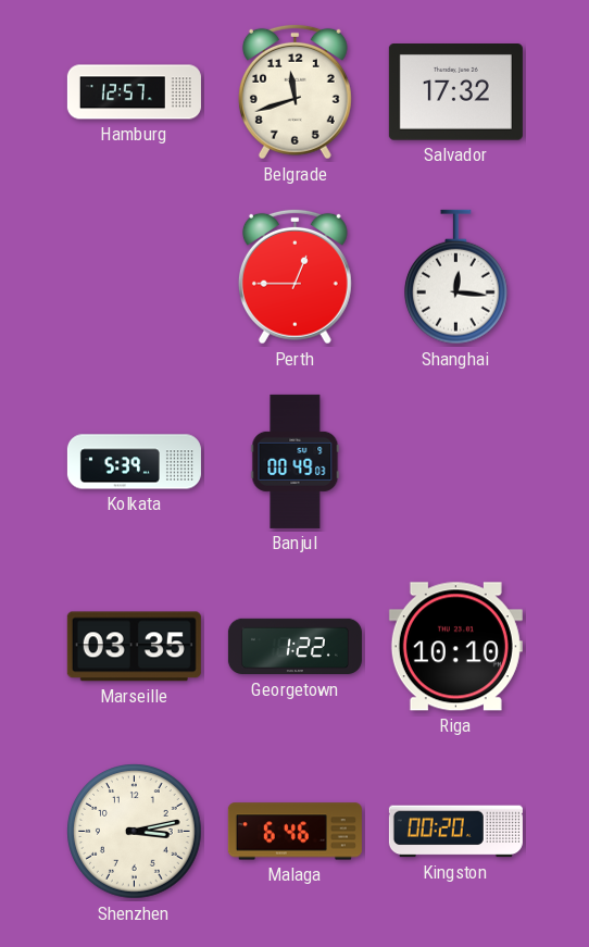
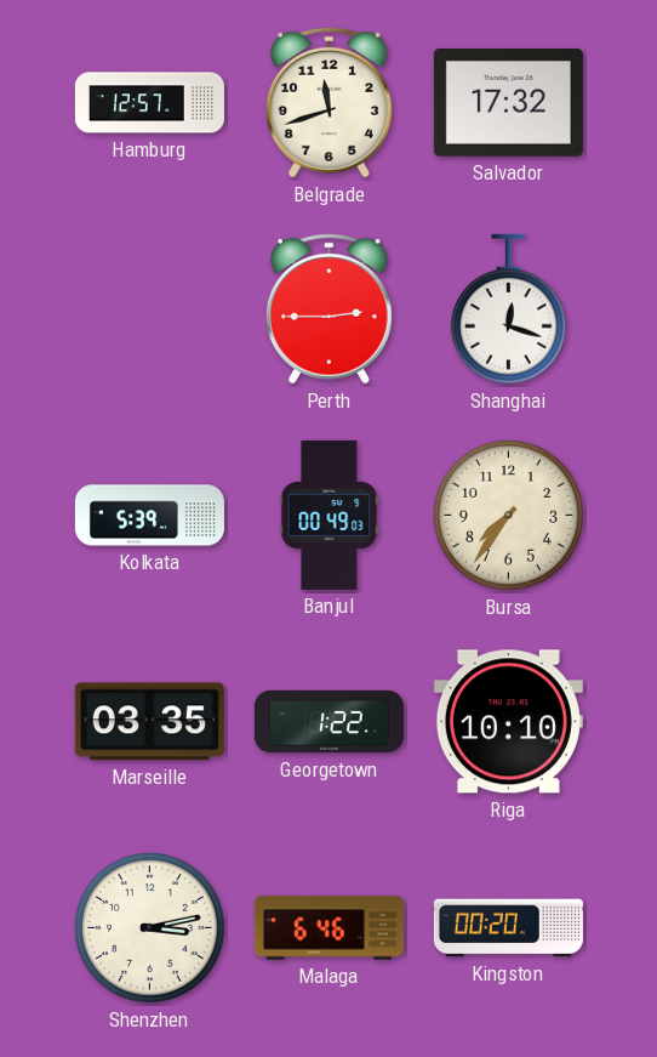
Perth: 12:45 -> 2:45
Shanghai: 12:16 -> 12:18
Bursa: none -> 7:36
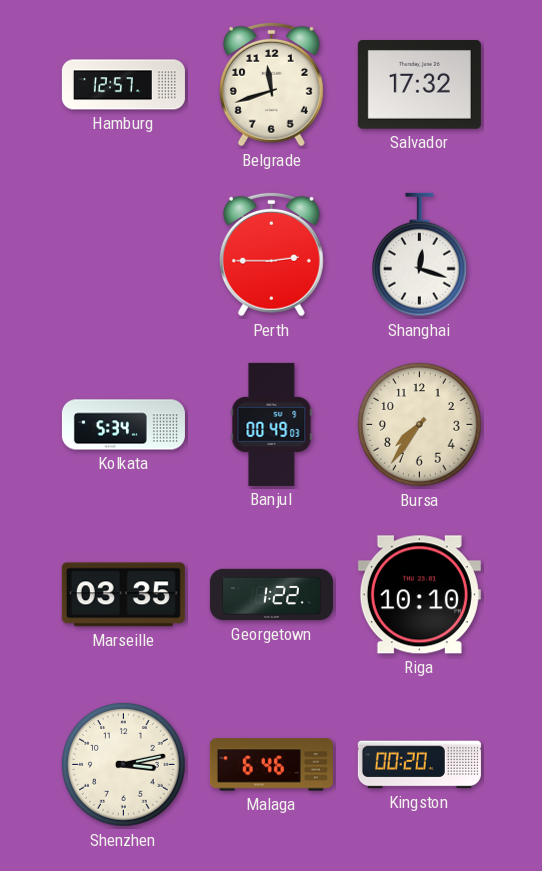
Kolkata: 5:39 -> 5:34
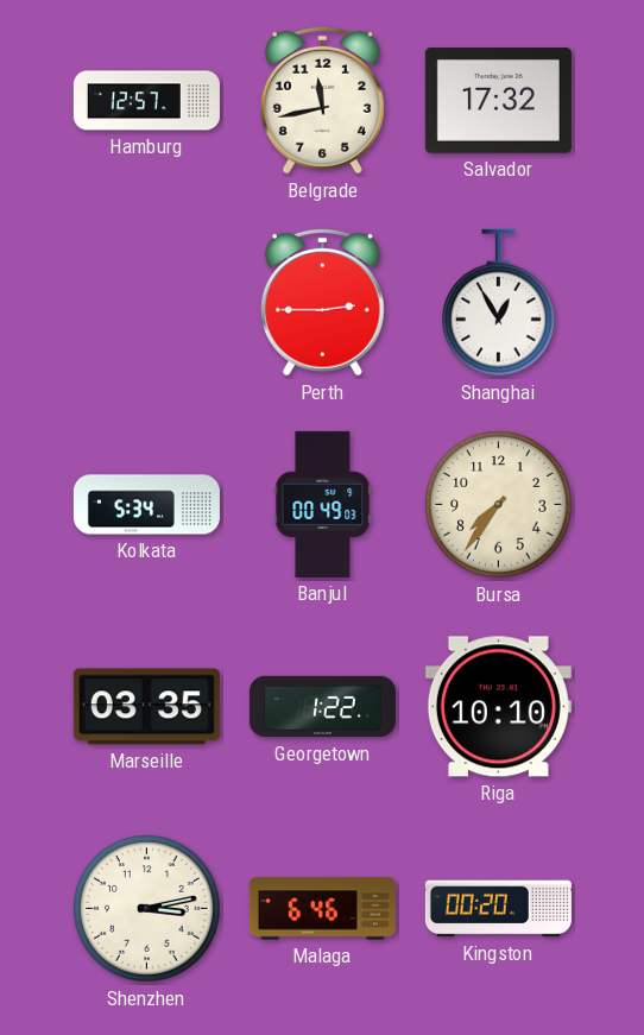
Belgrade: 11:42 -> 11:43
Shanghai: 12:18 -> 12:55
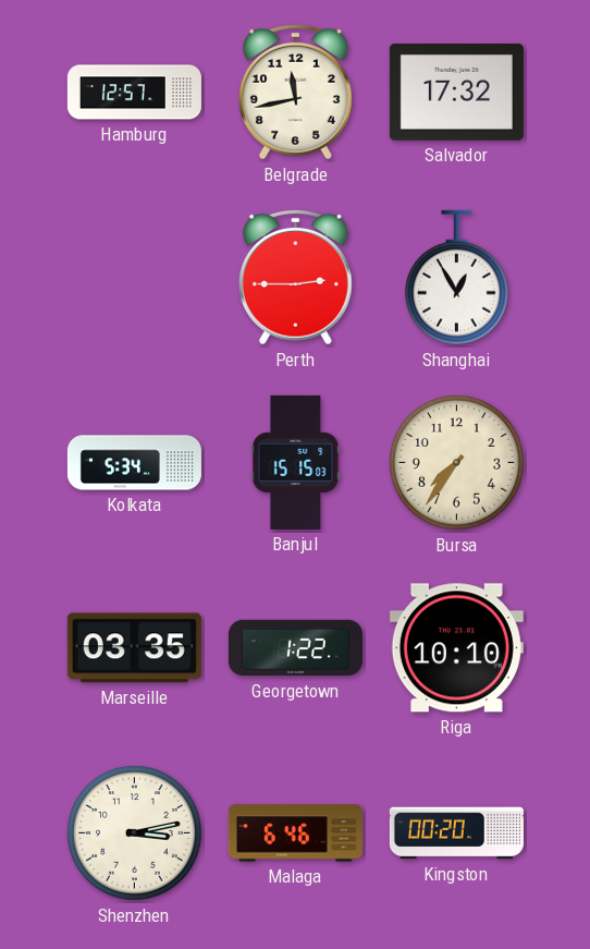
Banjul: 00:49 -> 15:15
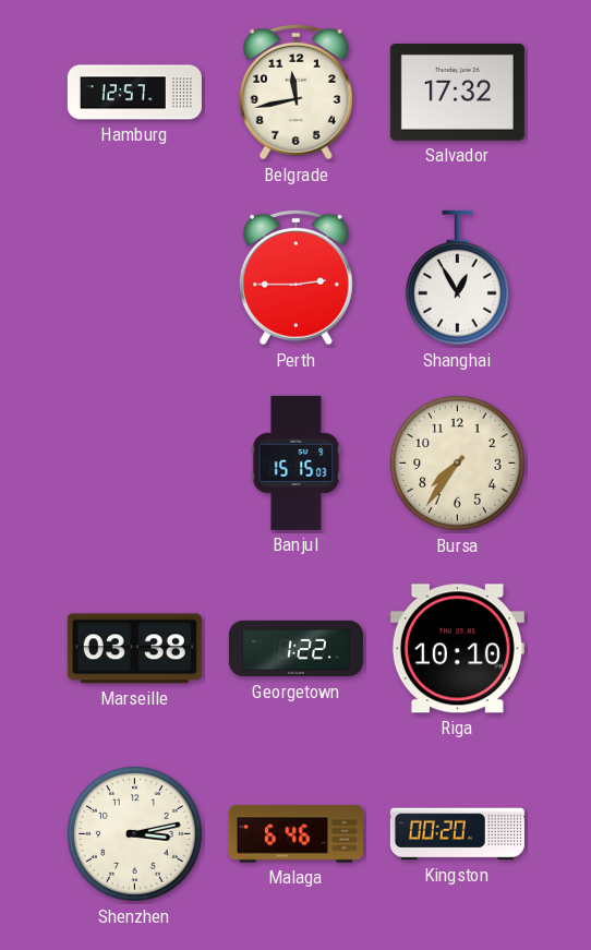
Kolkata: 5:34 -> none
Marseille: 03:35 -> 03:38
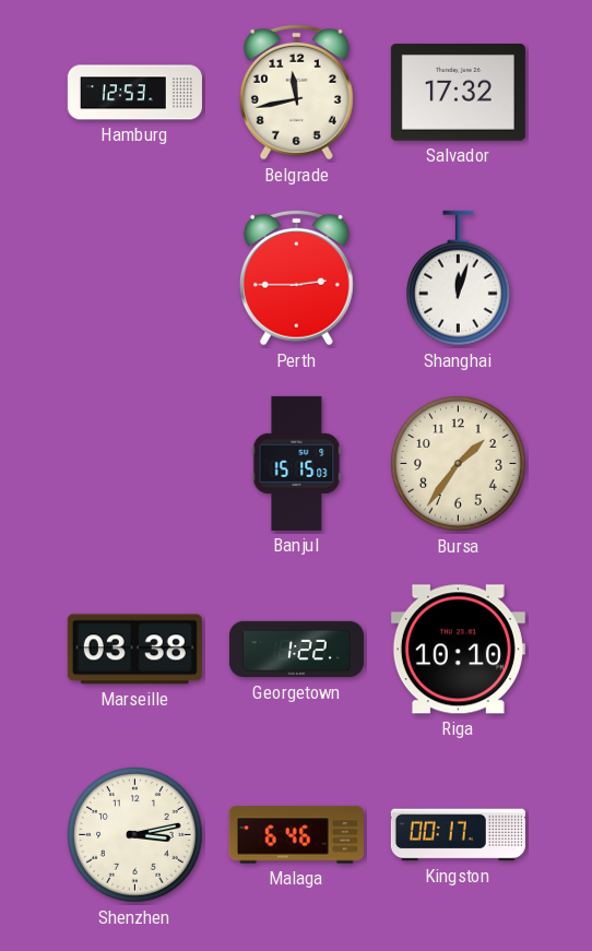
Hamburg: 12:57 -> 12:53
Shanghai: 12:55 -> 12:03
Bursa: 7:36 -> 1:36
Kingston: 00:20 -> 00:17
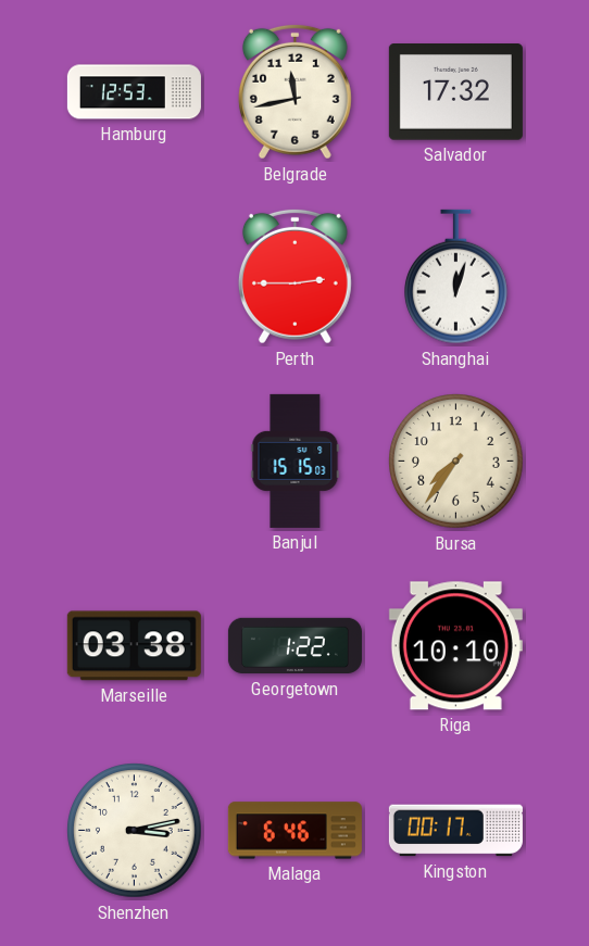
Bursa: 1:36 -> 7:36
